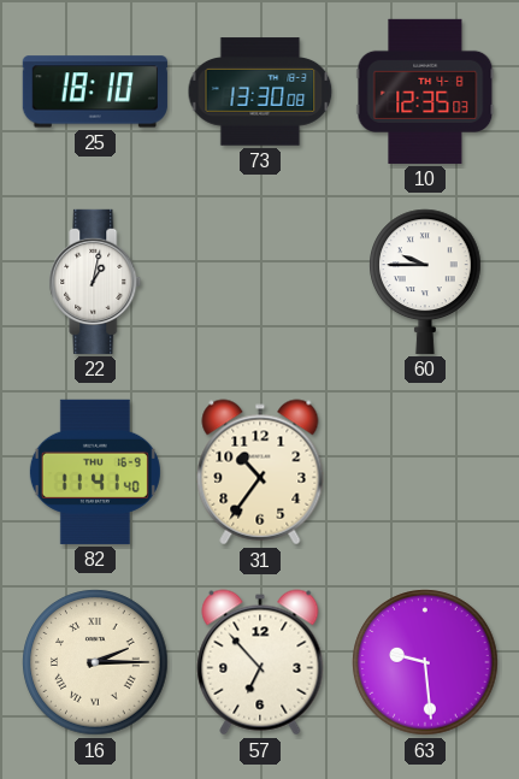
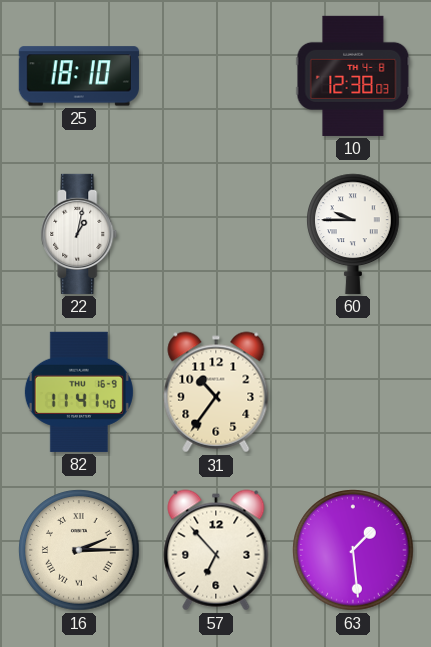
73: 13:30 -> none
10: 12:35 -> 12:38
63: 9:29 -> 1:29
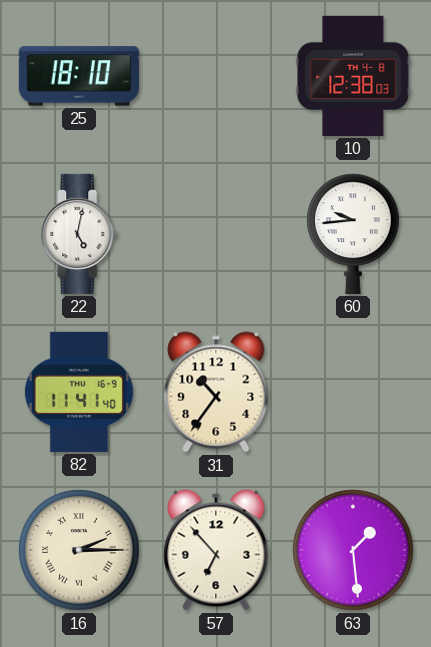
22: 1:02 -> 5:02
60: 9:45 -> 9:44
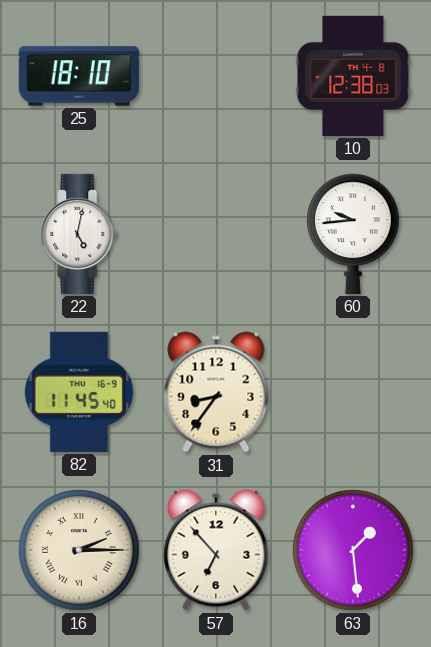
82: 11:41 -> 11:45
31: 10:36 -> 8:36
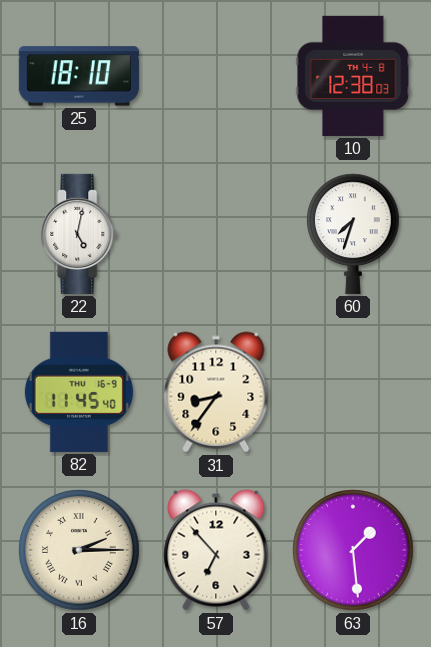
60: 9:44 -> 7:33
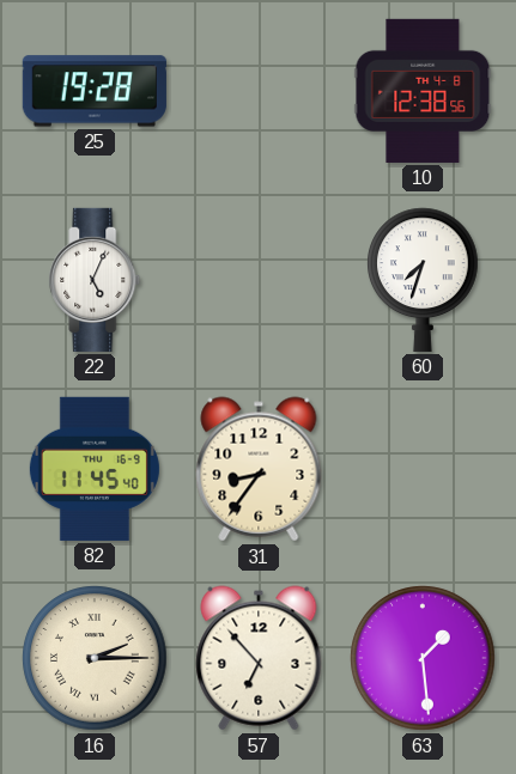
25: 18:10 -> 19:28
10: 12:38:03 -> 12:38:56
22: 5:02 -> 5:04
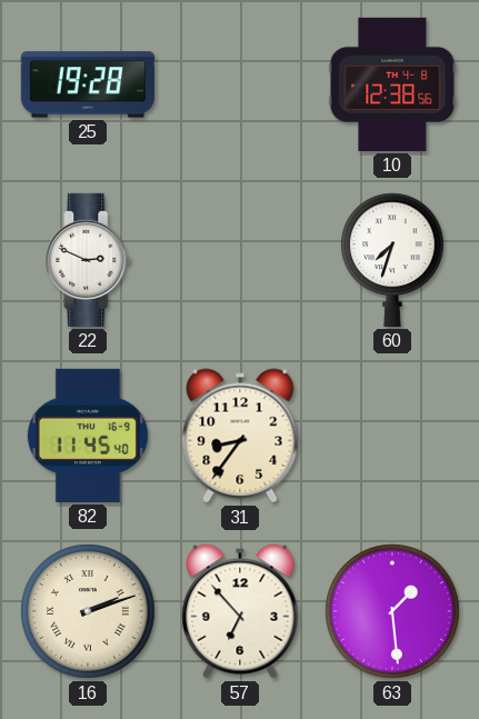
22: 5:04 -> 2:49
16: 2:15 -> 2:12
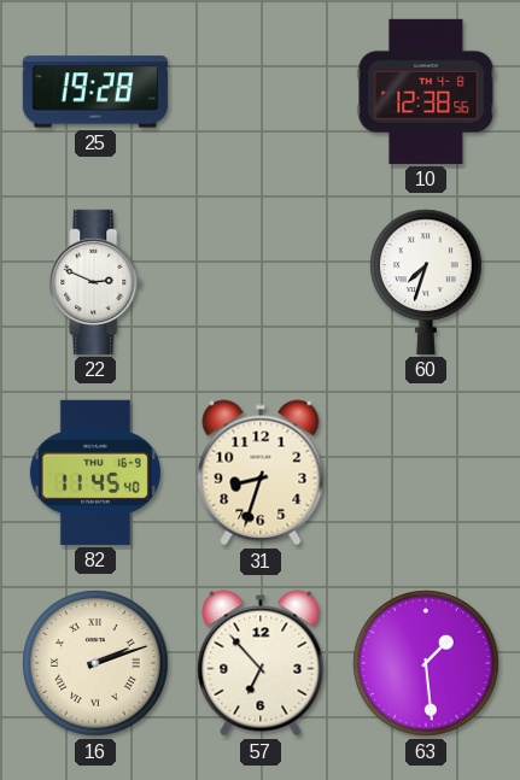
31: 8:36 -> 8:33
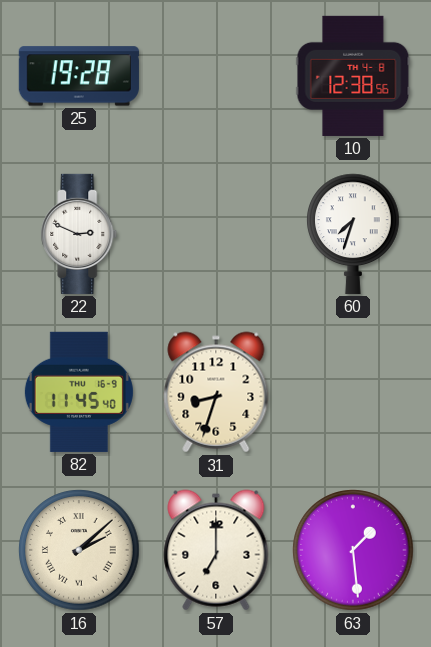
16: 2:12 -> 2:08
57: 6:53 -> 7:00
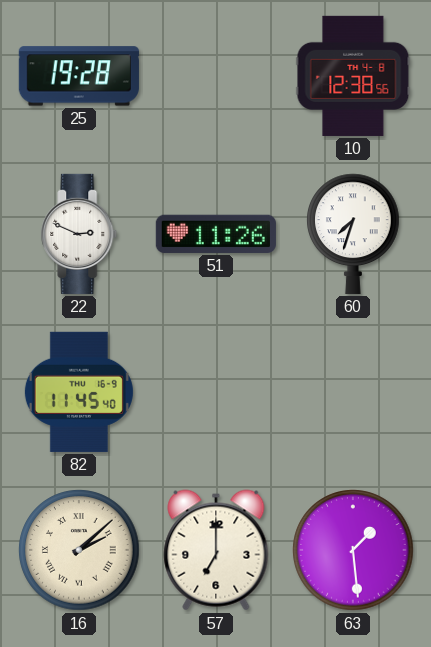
51: none -> 11:26
31: 8:33 -> none
